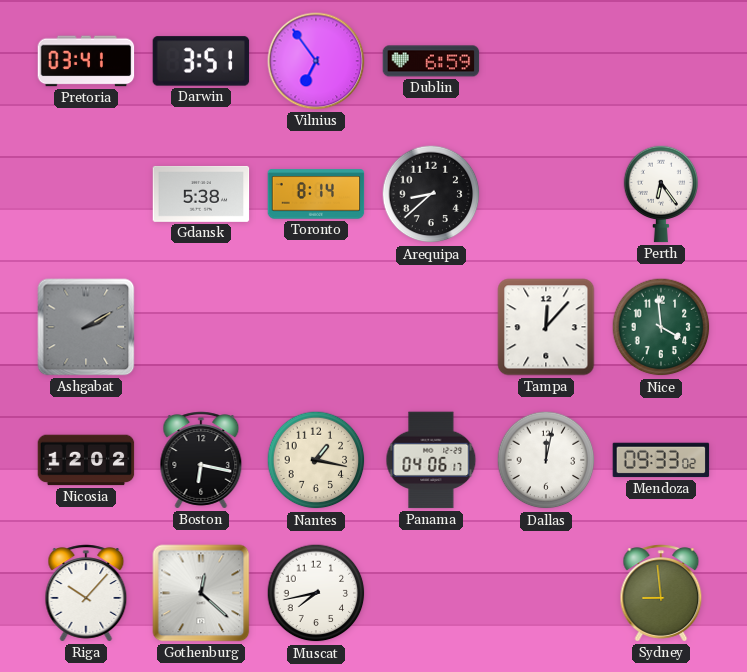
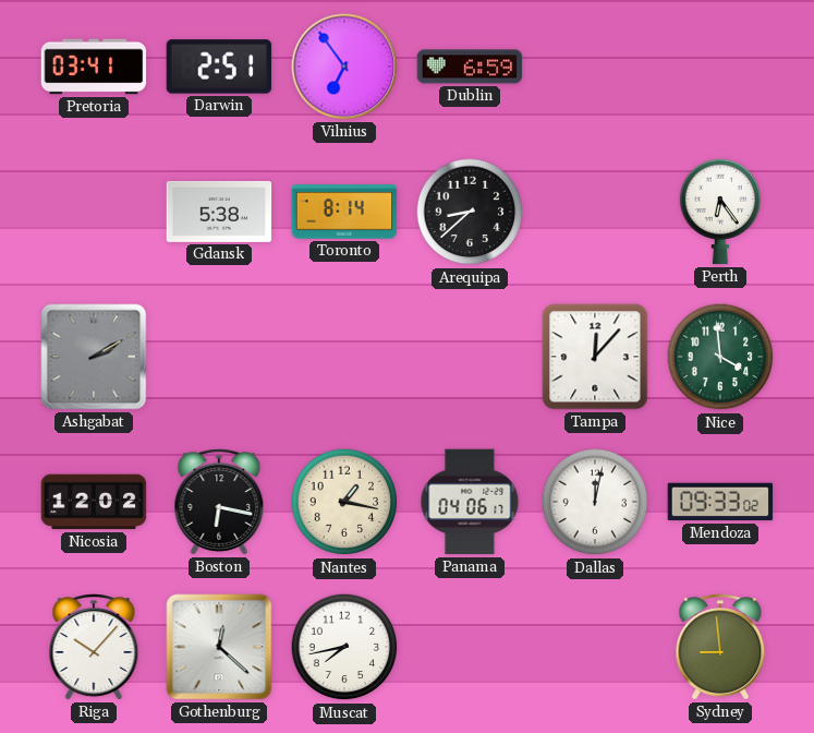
Darwin: 3:51 -> 2:51
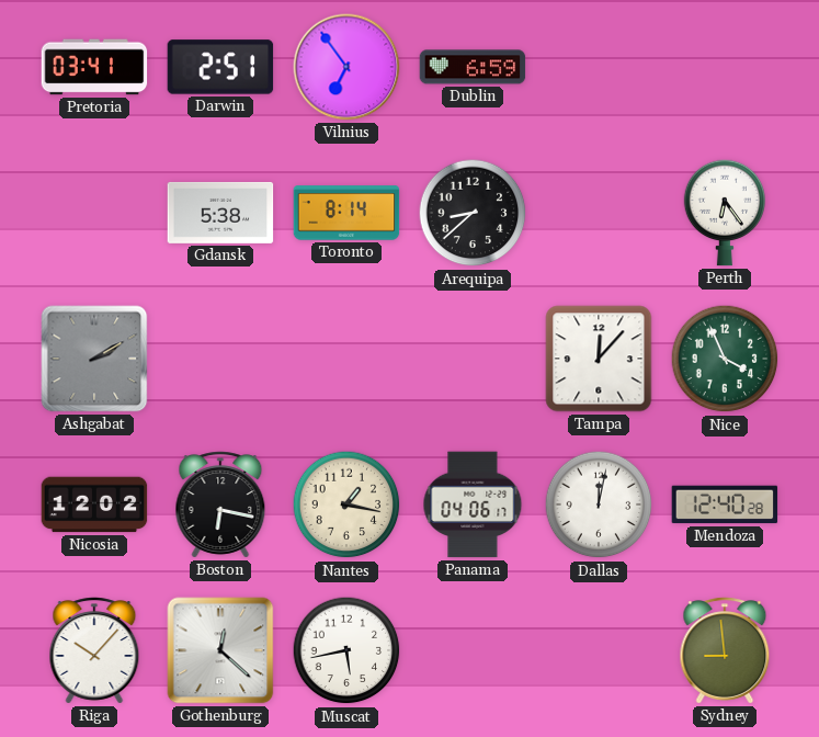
Nice: 3:59 -> 3:56
Mendoza: 09:33 -> 12:40
Muscat: 7:43 -> 5:43
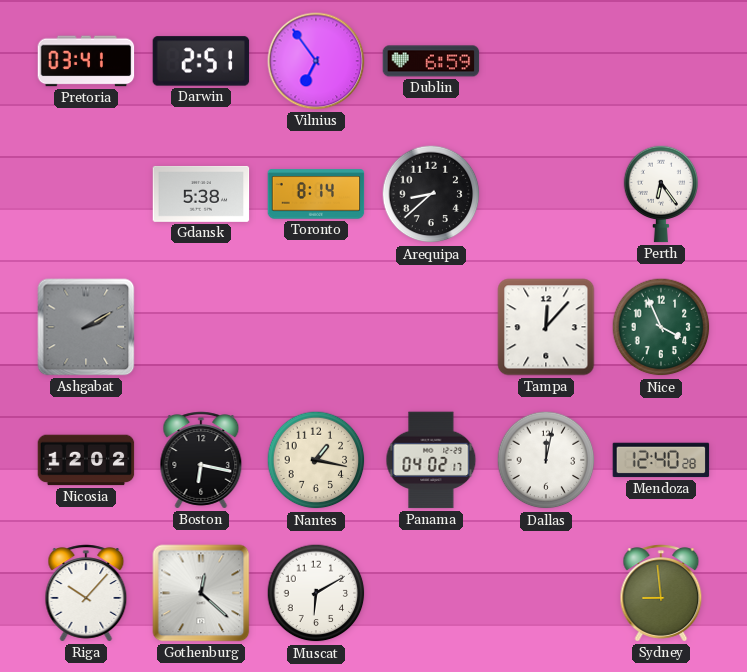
Panama: 04:06 -> 04:02
Muscat: 5:43 -> 6:10
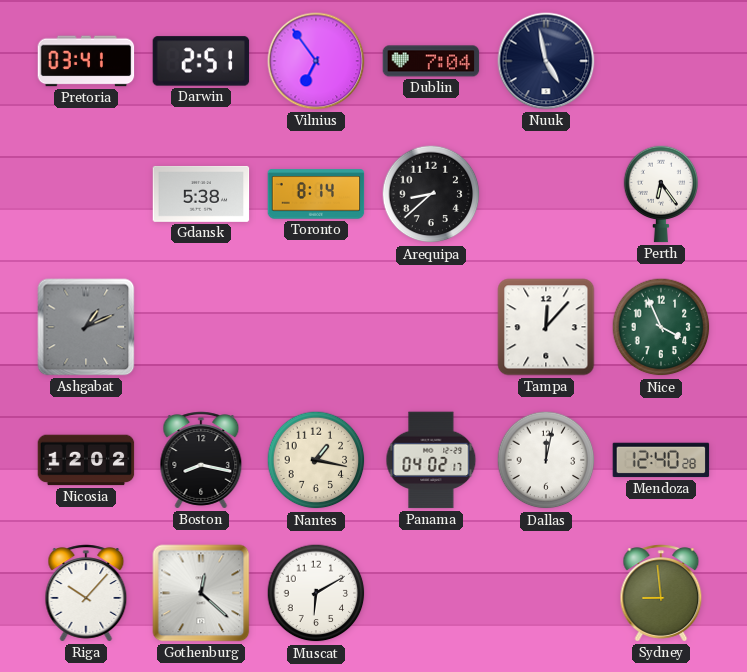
Dublin: 6:59 -> 7:04
Nuuk: none -> 4:58
Ashgabat: 2:10 -> 1:11
Boston: 6:17 -> 8:17
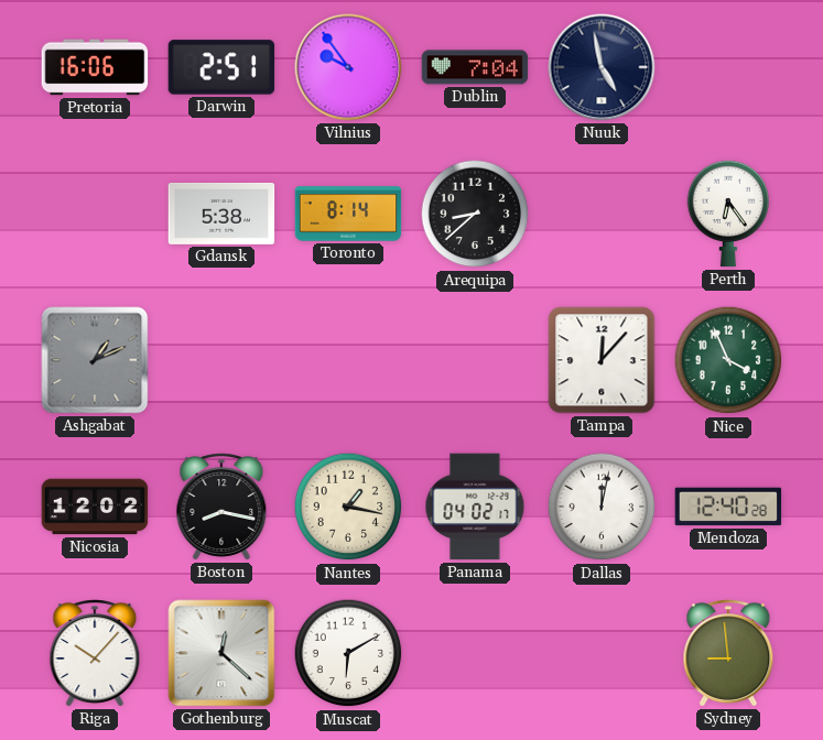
Pretoria: 03:41 -> 16:06
Vilnius: 6:54 -> 9:54
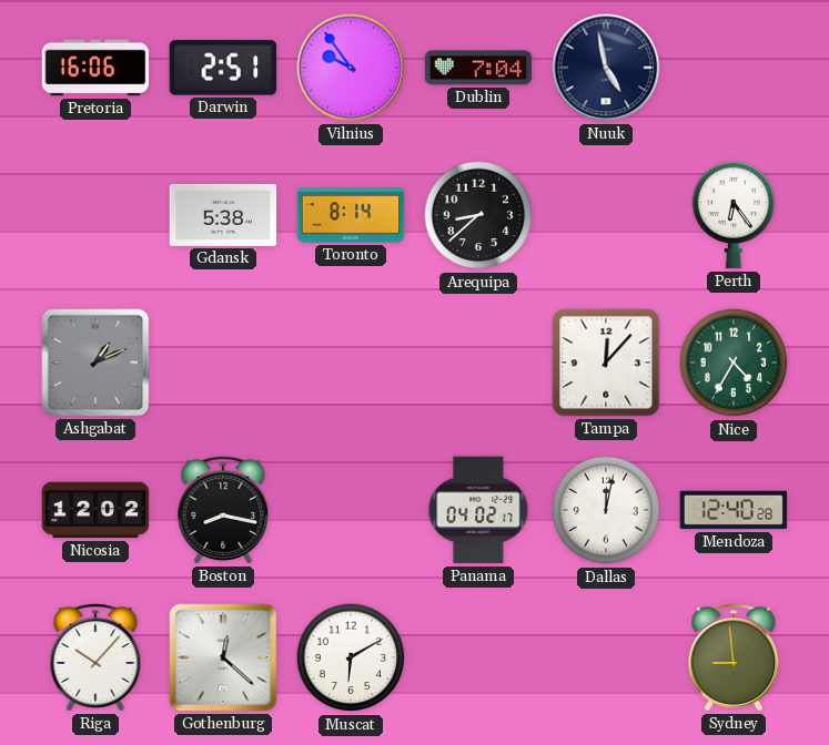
Nice: 3:56 -> 4:35
Nantes: 1:17 -> none
